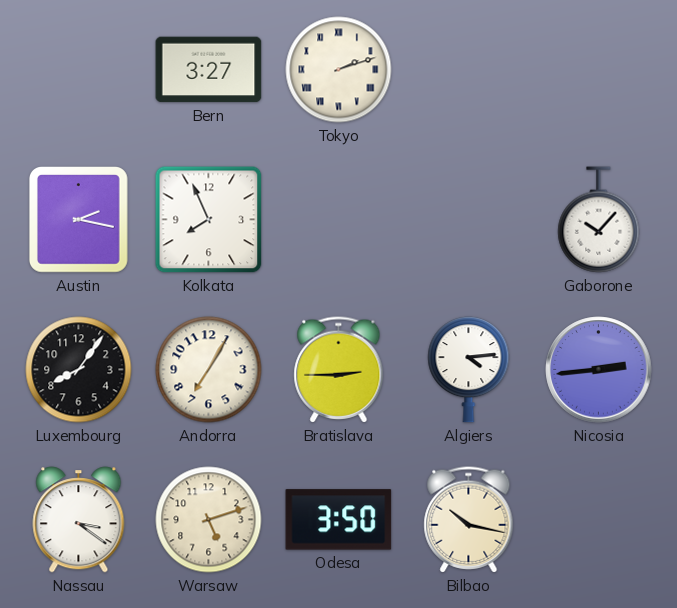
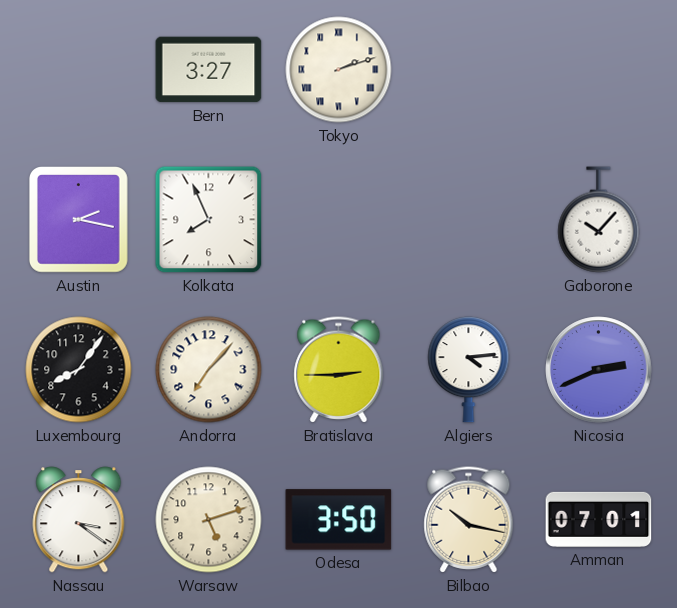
Andorra: 7:05 -> 7:07
Nicosia: 2:44 -> 2:41
Amman: none -> 07:01
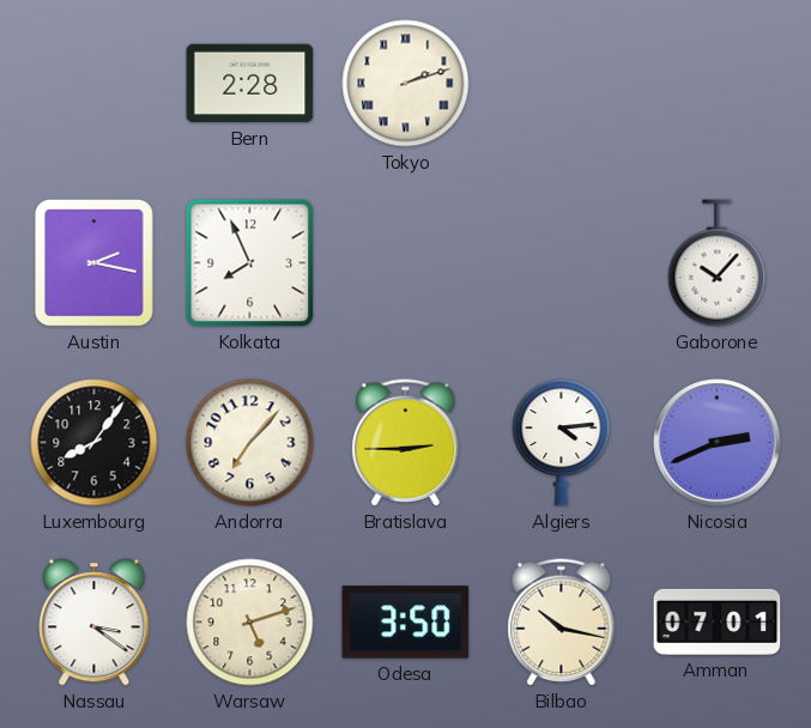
Bern: 3:27 -> 2:28
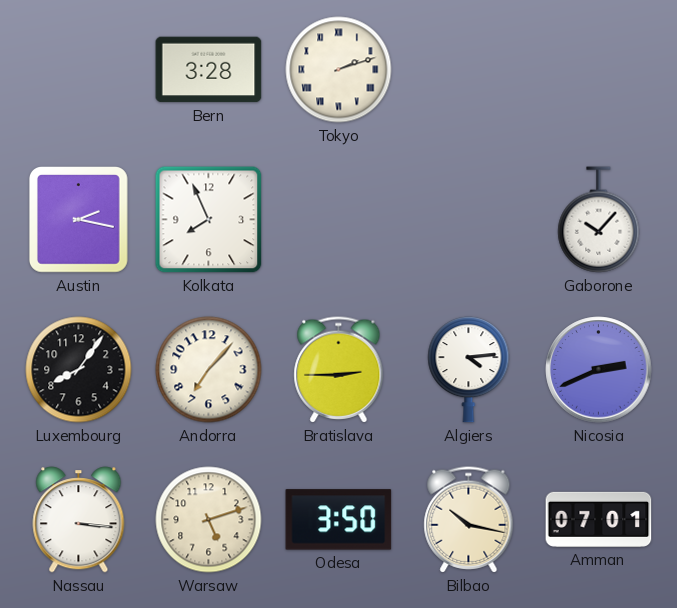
Bern: 2:28 -> 3:28
Nassau: 3:21 -> 3:16
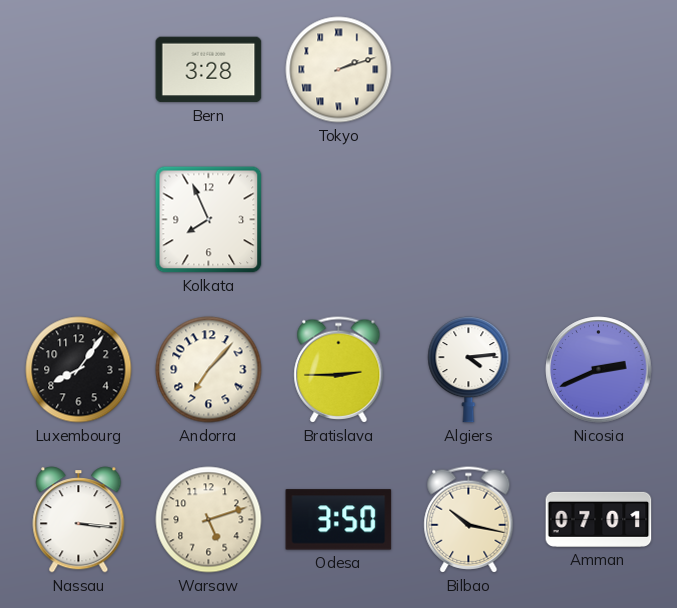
Austin: 2:17 -> none
Gaborone: 10:07 -> none
